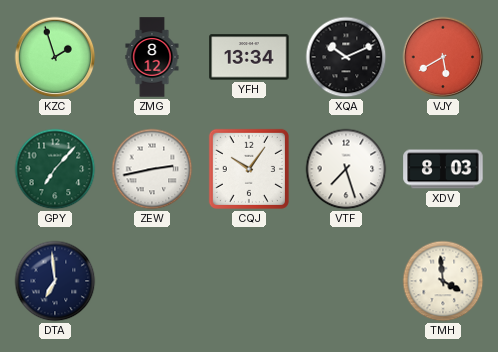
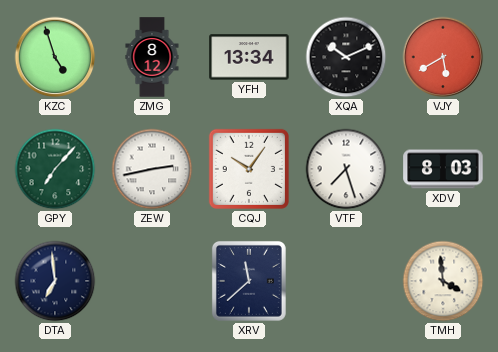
KZC: 1:57 -> 4:57
XRV: none -> 11:38
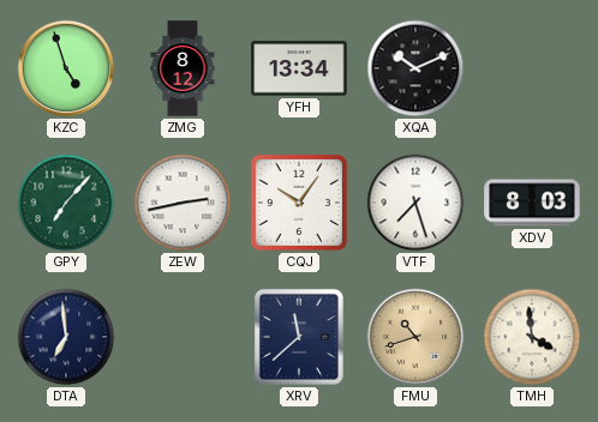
VJY: 5:40 -> none
FMU: none -> 10:42
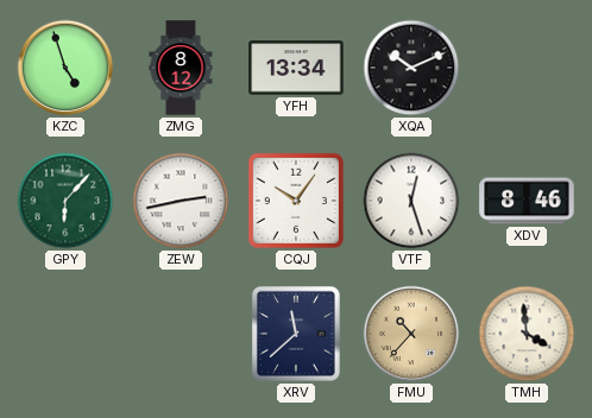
GPY: 7:07 -> 6:07
VTF: 7:27 -> 12:27
XDV: 8:03 -> 8:46
DTA: 6:59 -> none
FMU: 10:42 -> 10:37
